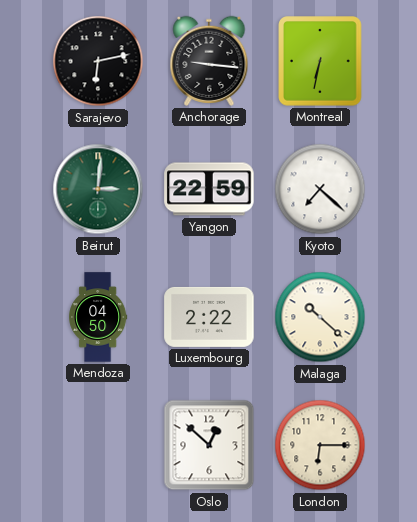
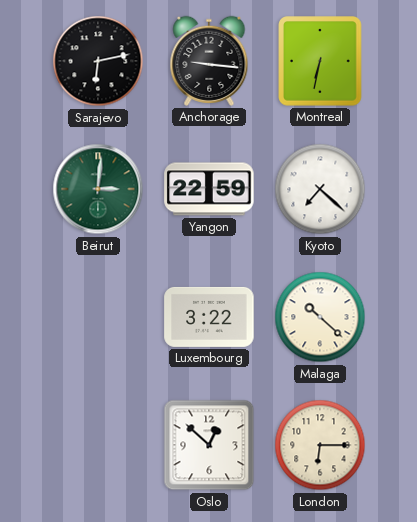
Mendoza: 04:50 -> none
Luxembourg: 2:22 -> 3:22
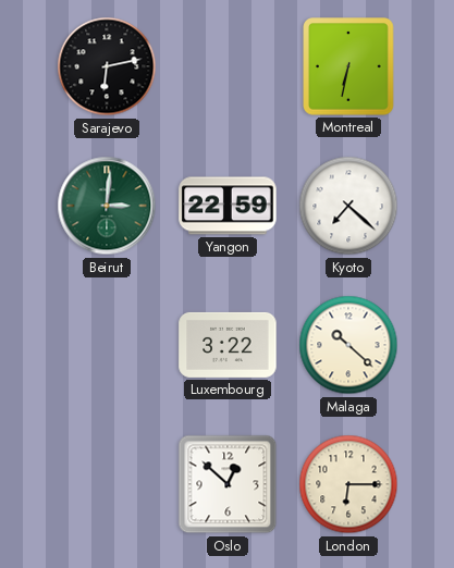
Anchorage: 9:16 -> none
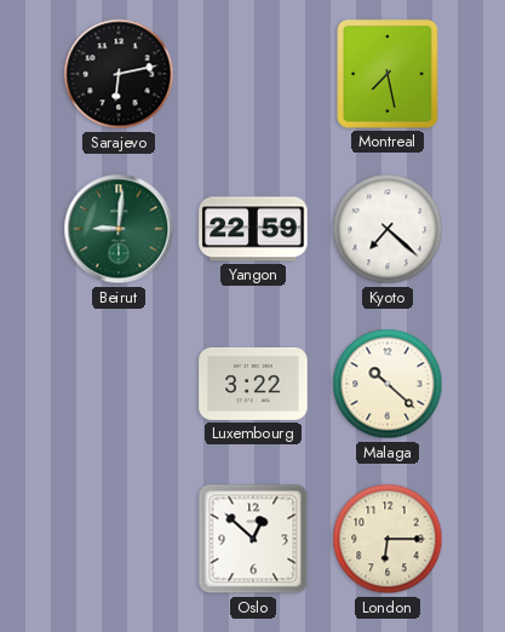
Montreal: 6:32 -> 7:28
Beirut: 3:01 -> 9:01
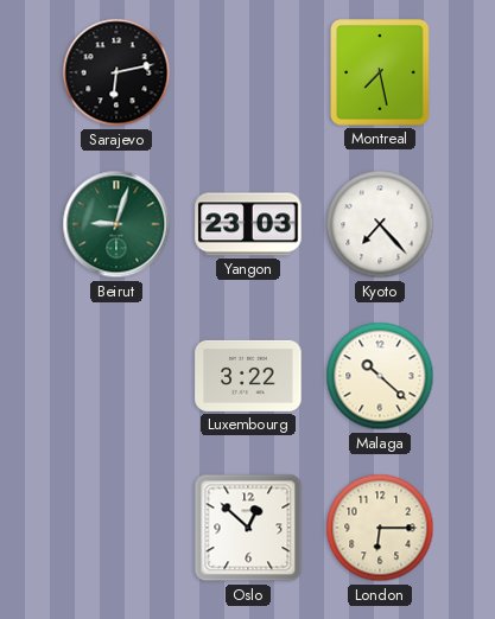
Beirut: 9:01 -> 9:03
Yangon: 22:59 -> 23:03
Kyoto: 7:22 -> 7:23
